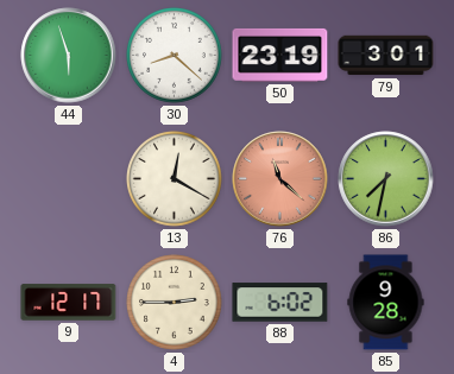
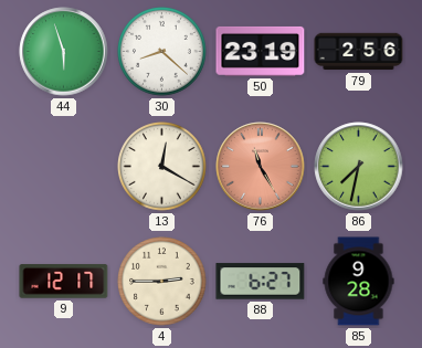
79: 3:01 -> 2:56
76: 11:22 -> 11:25
88: 6:02 -> 6:27
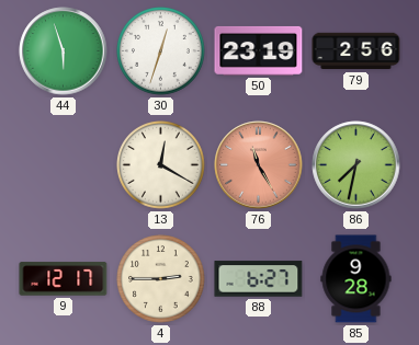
30: 8:22 -> 12:33
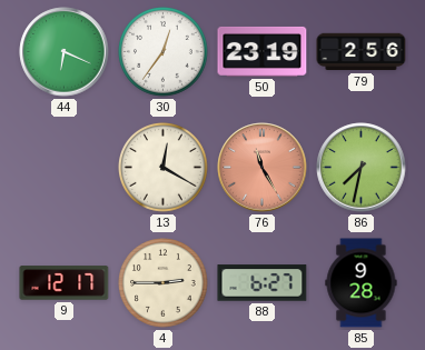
44: 5:57 -> 6:19
30: 12:33 -> 12:36
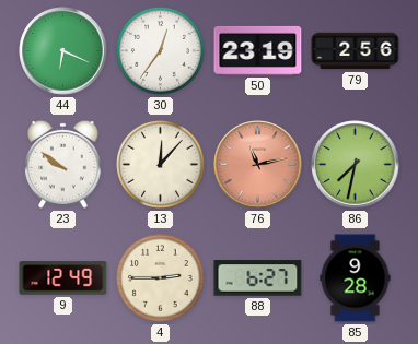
23: none -> 9:51
13: 12:20 -> 12:07
76: 11:25 -> 11:13
9: 12:17 -> 12:49
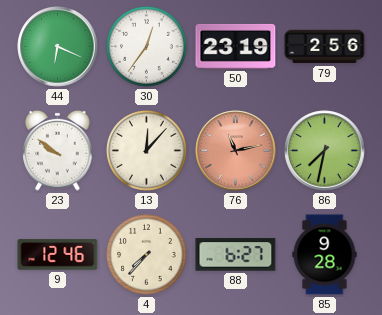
9: 12:49 -> 12:46
4: 2:45 -> 7:37
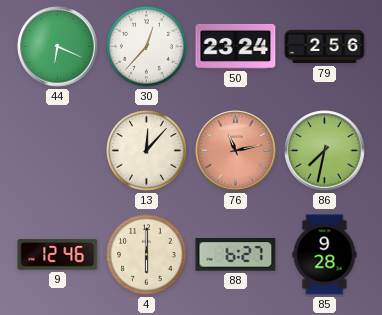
30: 12:36 -> 12:37
50: 23:19 -> 23:24
23: 9:51 -> none
4: 7:37 -> 6:00
